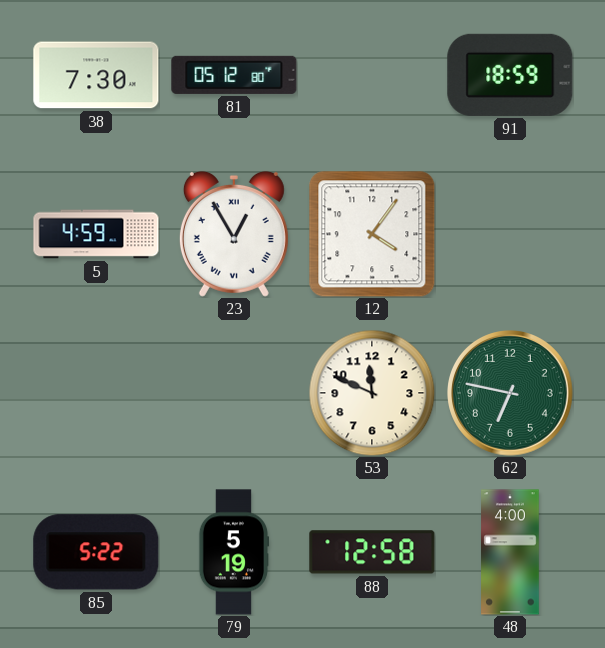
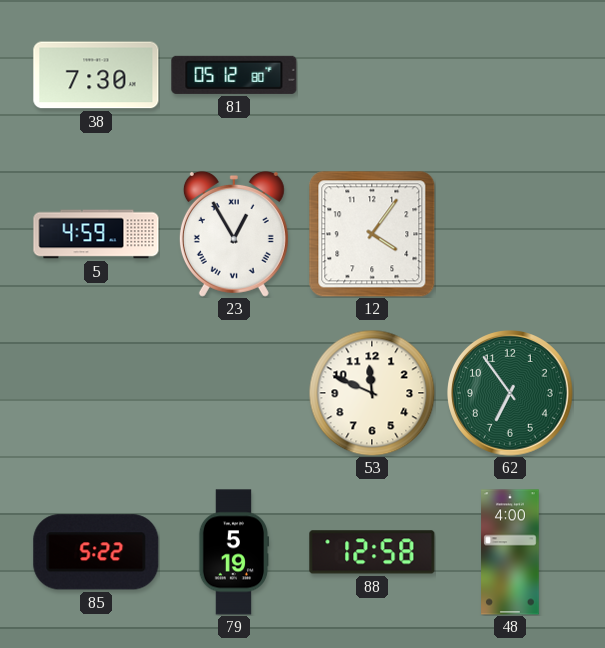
91: 18:59 -> none
62: 6:47 -> 6:54
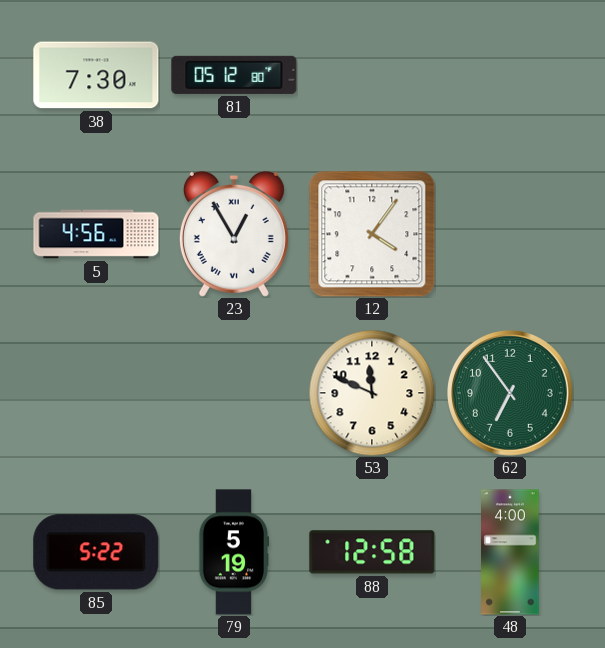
5: 4:59 -> 4:56
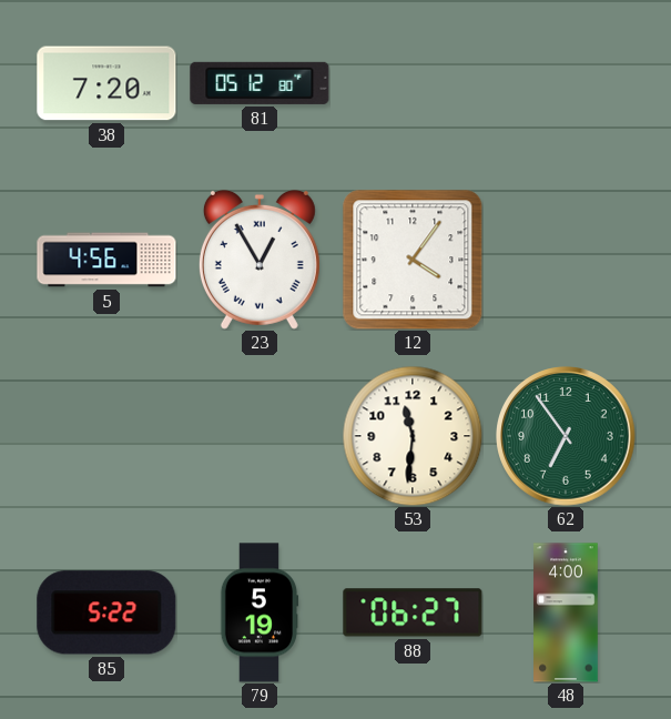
38: 7:30 -> 7:20
53: 11:49 -> 11:31
88: 12:58 -> 06:27
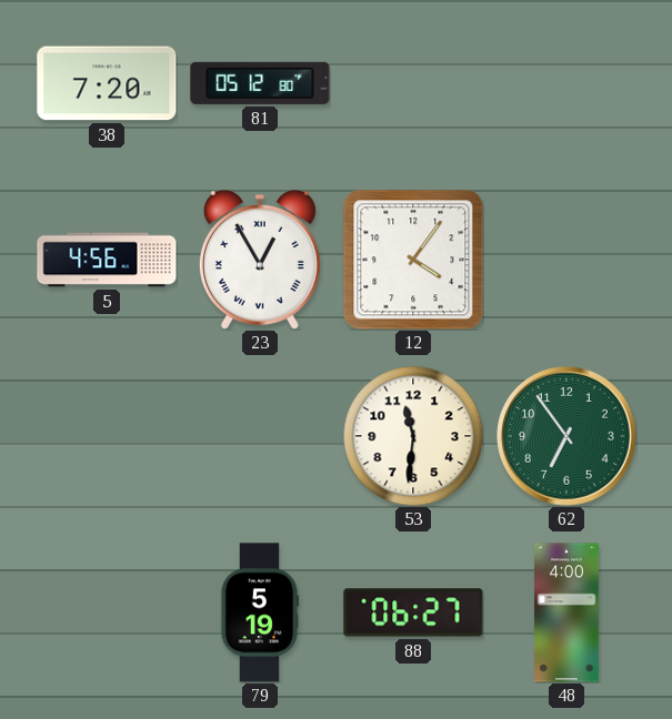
85: 5:22 -> none
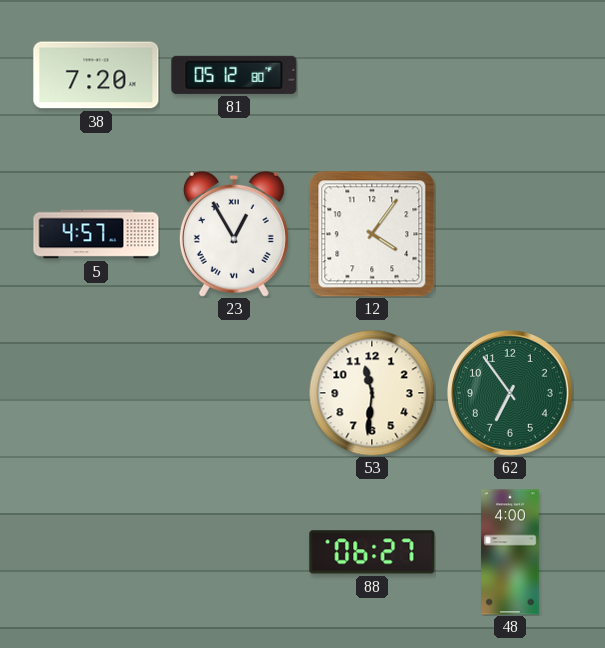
5: 4:56 -> 4:57
79: 5:19 -> none
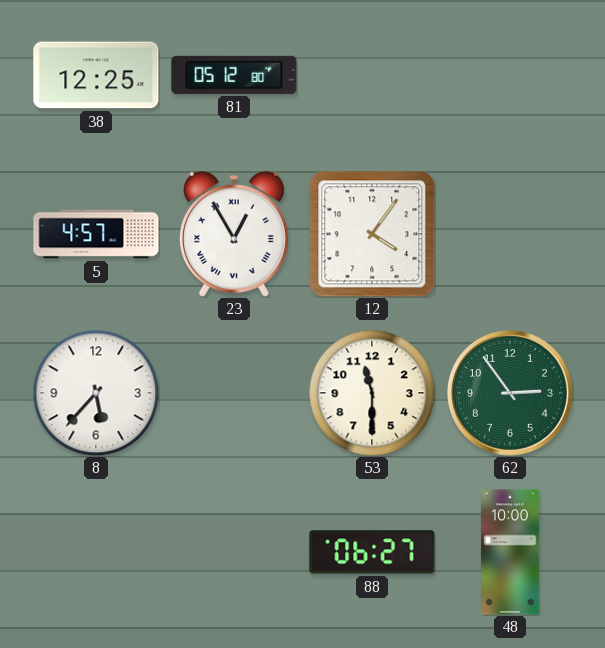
38: 7:20 -> 12:25
8: none -> 5:37
53: 11:31 -> 11:30
62: 6:54 -> 2:54
48: 4:00 -> 10:00
